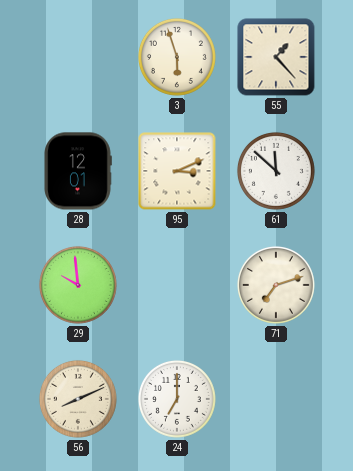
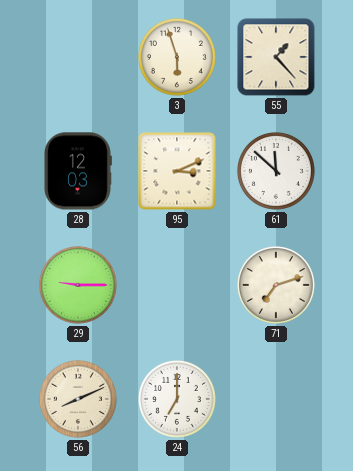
28: 12:01 -> 12:03
29: 9:59 -> 9:15
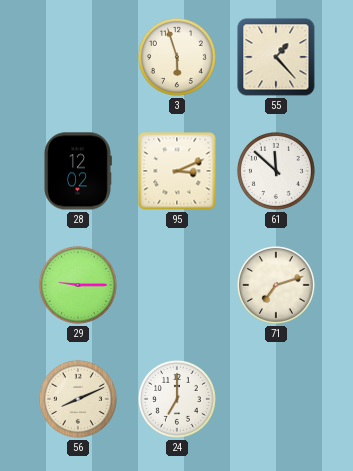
28: 12:03 -> 12:02
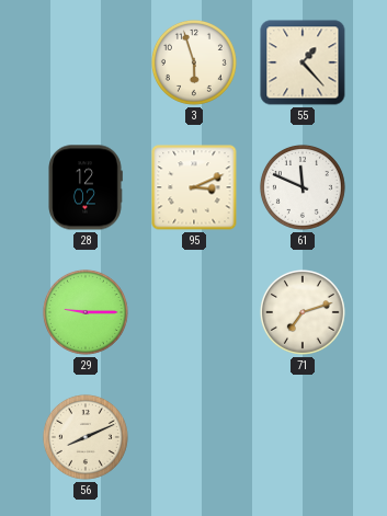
61: 11:52 -> 11:49
24: 7:00 -> none
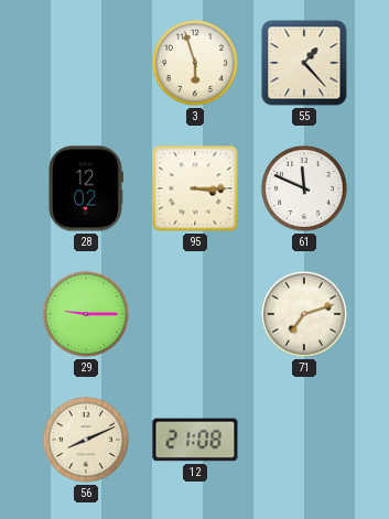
95: 3:11 -> 3:15
12: none -> 21:08
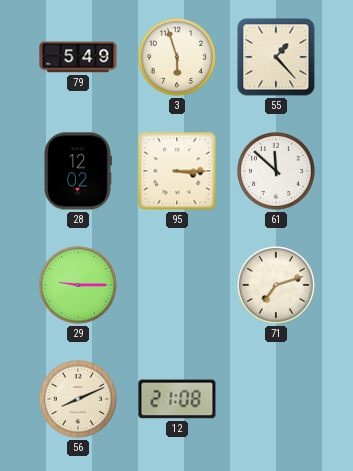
79: none -> 5:49
61: 11:49 -> 11:52
